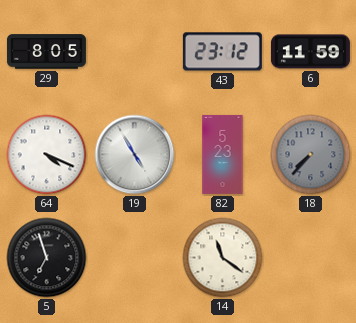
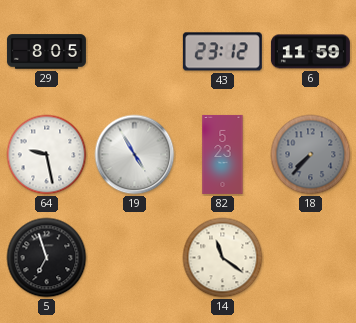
64: 4:19 -> 9:28
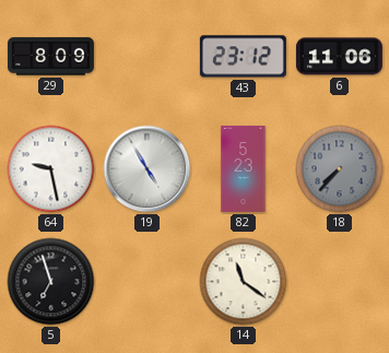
29: 8:05 -> 8:09
6: 11:59 -> 11:06
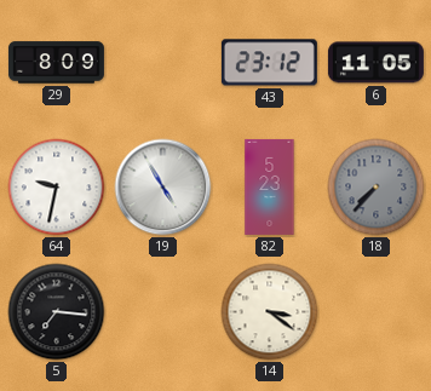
6: 11:06 -> 11:05
64: 9:28 -> 9:32
5: 6:57 -> 7:16
14: 11:21 -> 3:21
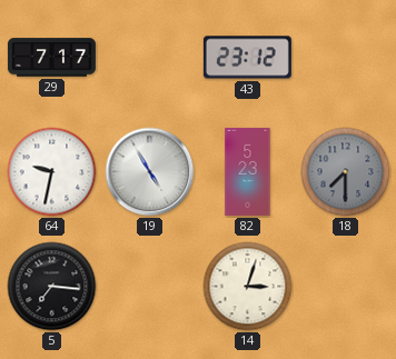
29: 8:09 -> 7:17
6: 11:05 -> none
18: 7:37 -> 7:30
14: 3:21 -> 3:03
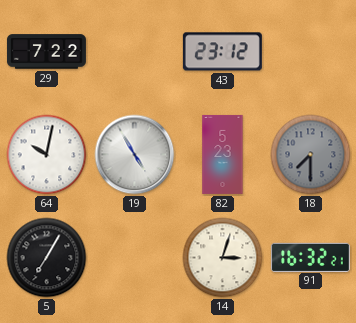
29: 7:17 -> 7:22
64: 9:32 -> 10:02
5: 7:16 -> 7:05
91: none -> 16:32
